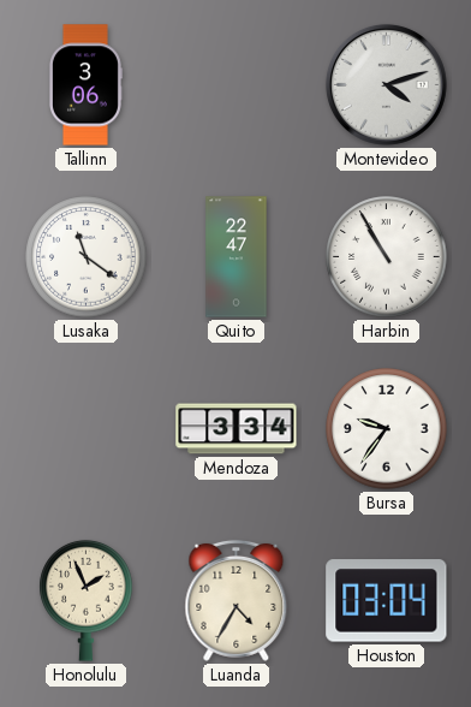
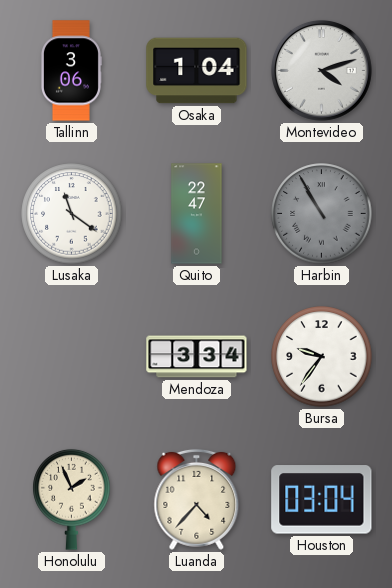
Osaka: none -> 1:04
Harbin dial: white -> grey
Luanda: 4:35 -> 4:37
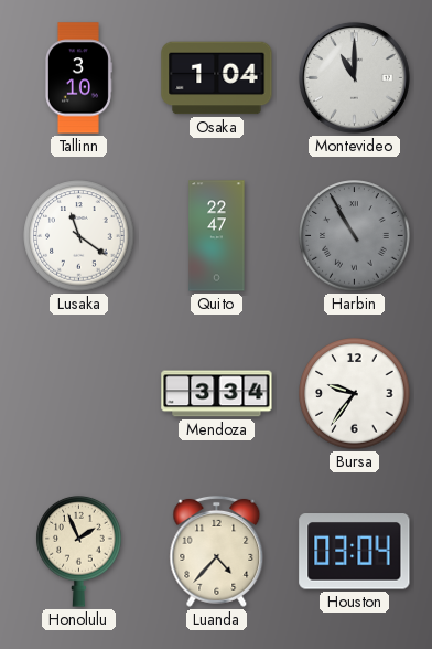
Tallinn: 3:06 -> 3:10
Montevideo: 4:12 -> 11:00
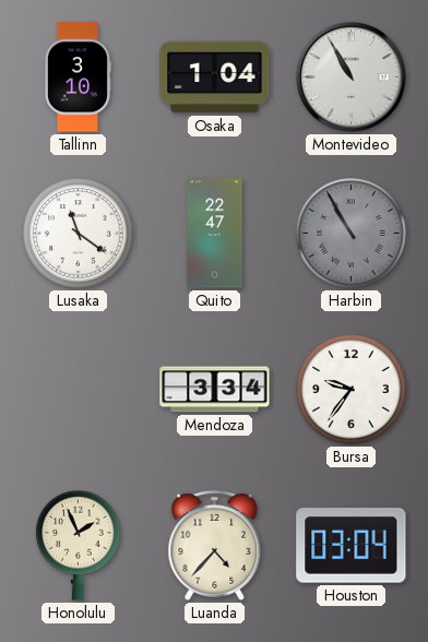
Montevideo: 11:00 -> 10:55
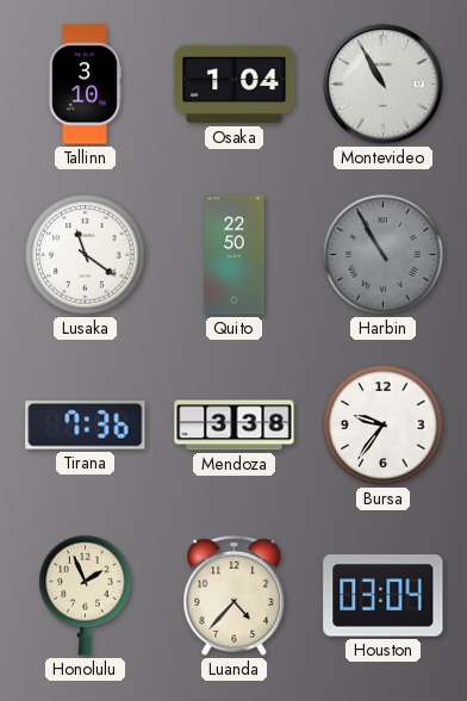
Quito: 22:47 -> 22:50
Tirana: none -> 7:36
Mendoza: 3:34 -> 3:38
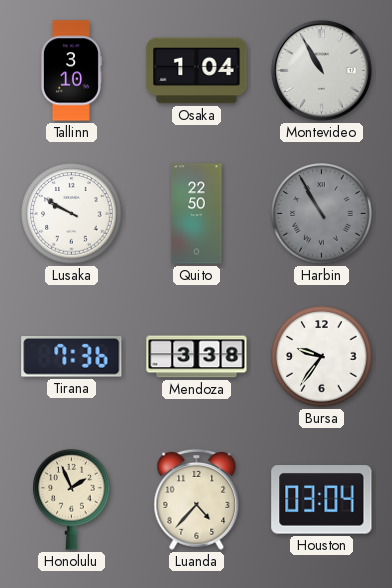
Lusaka: 11:21 -> 9:50
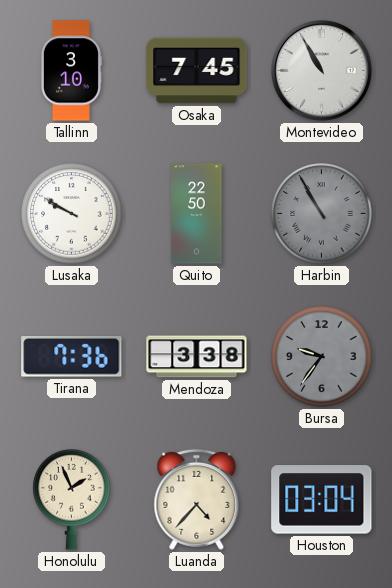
Osaka: 1:04 -> 7:45
Bursa dial: white -> grey
